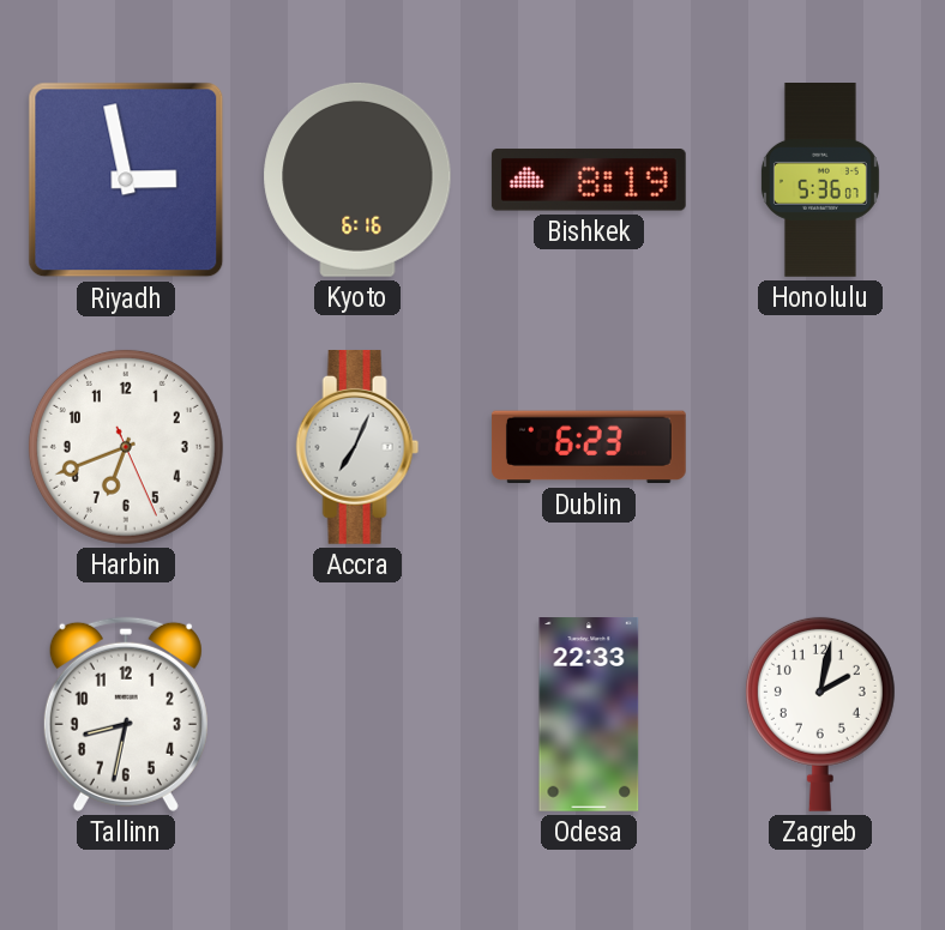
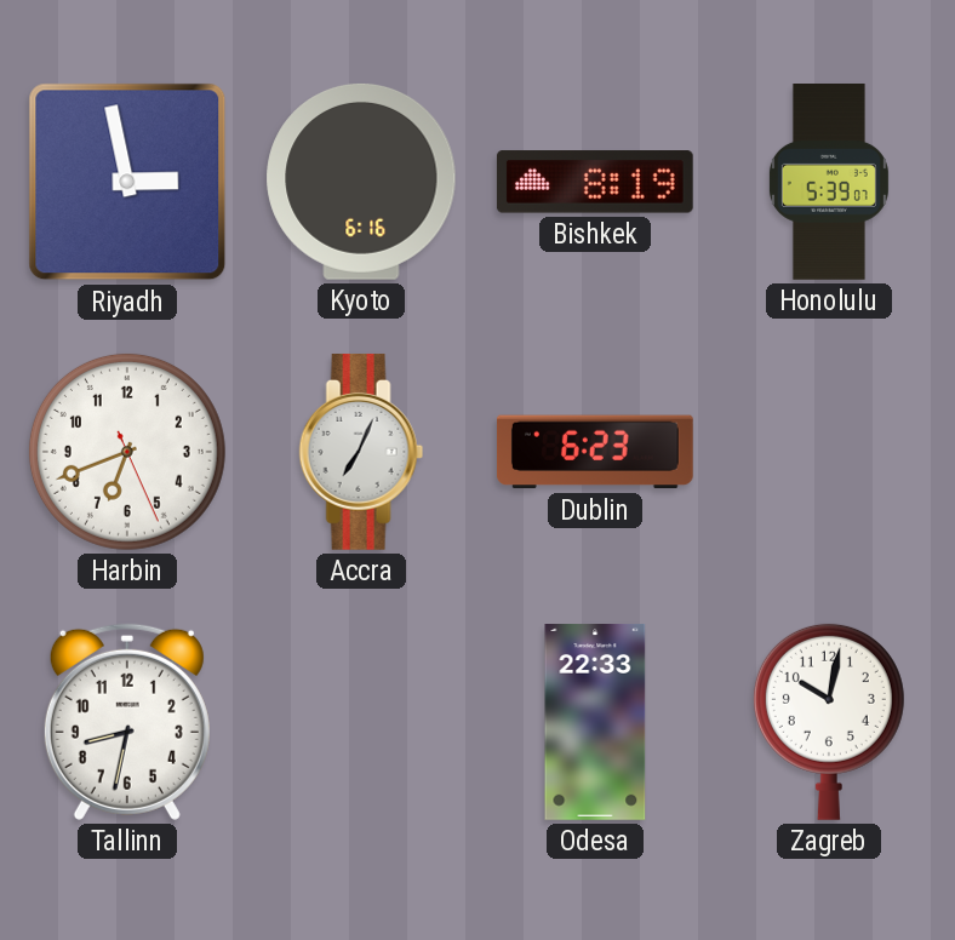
Honolulu: 5:36 -> 5:39
Zagreb: 2:02 -> 10:02
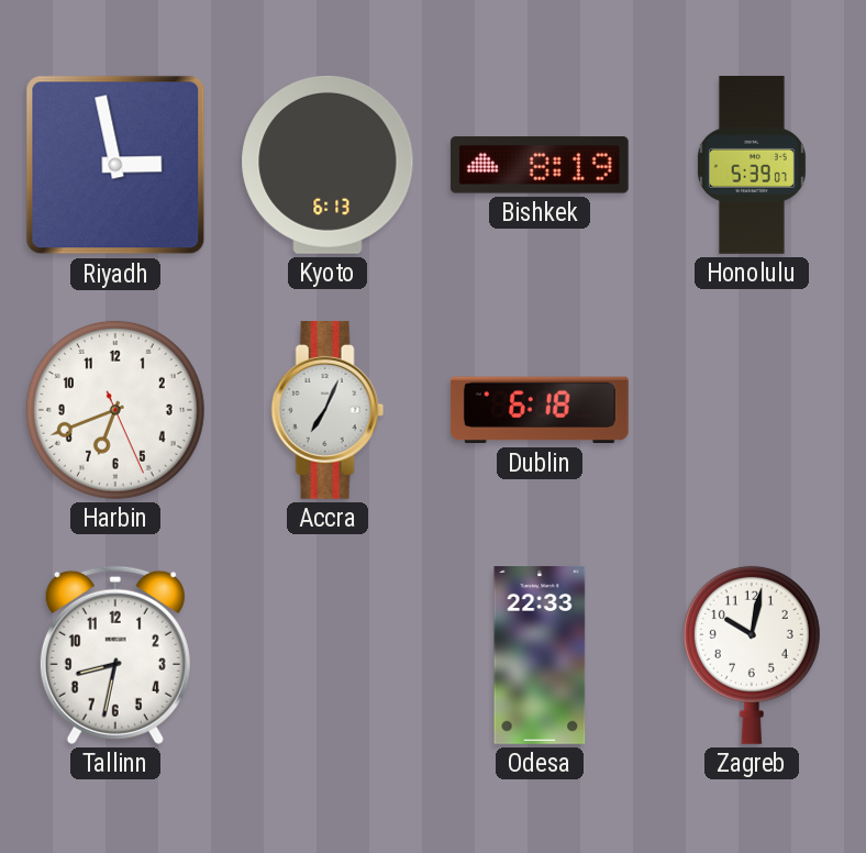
Kyoto: 6:16 -> 6:13
Dublin: 6:23 -> 6:18
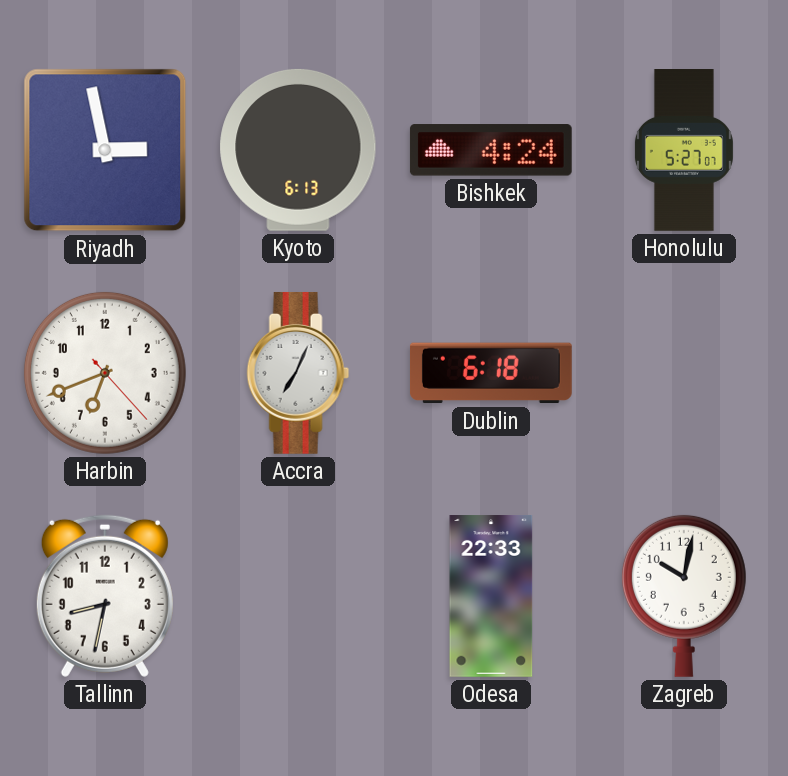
Bishkek: 8:19 -> 4:24
Honolulu: 5:39 -> 5:27
Harbin: 6:41:26 -> 6:41:23
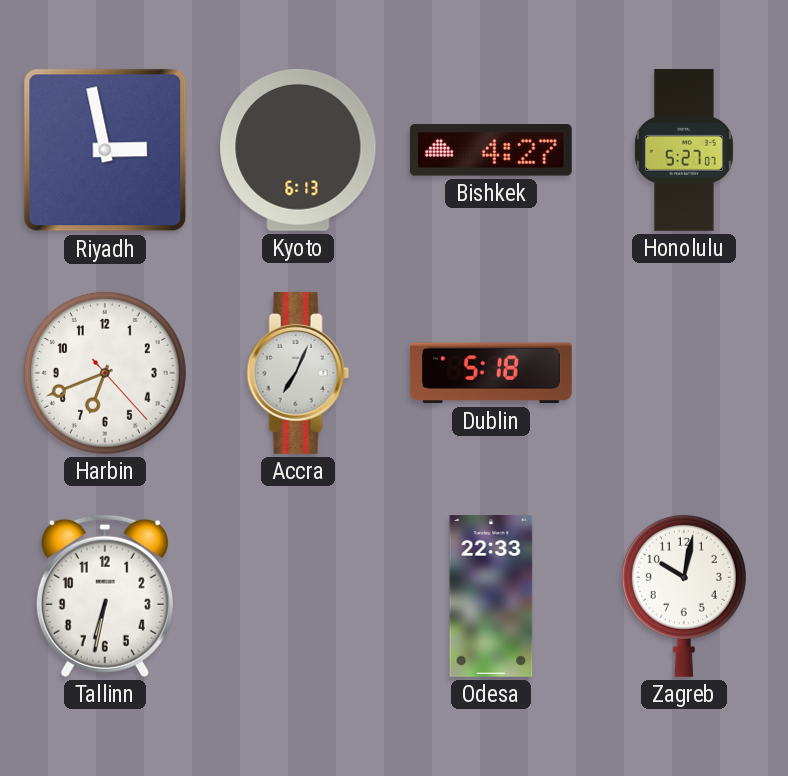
Bishkek: 4:24 -> 4:27
Dublin: 6:18 -> 5:18
Tallinn: 8:32 -> 6:32
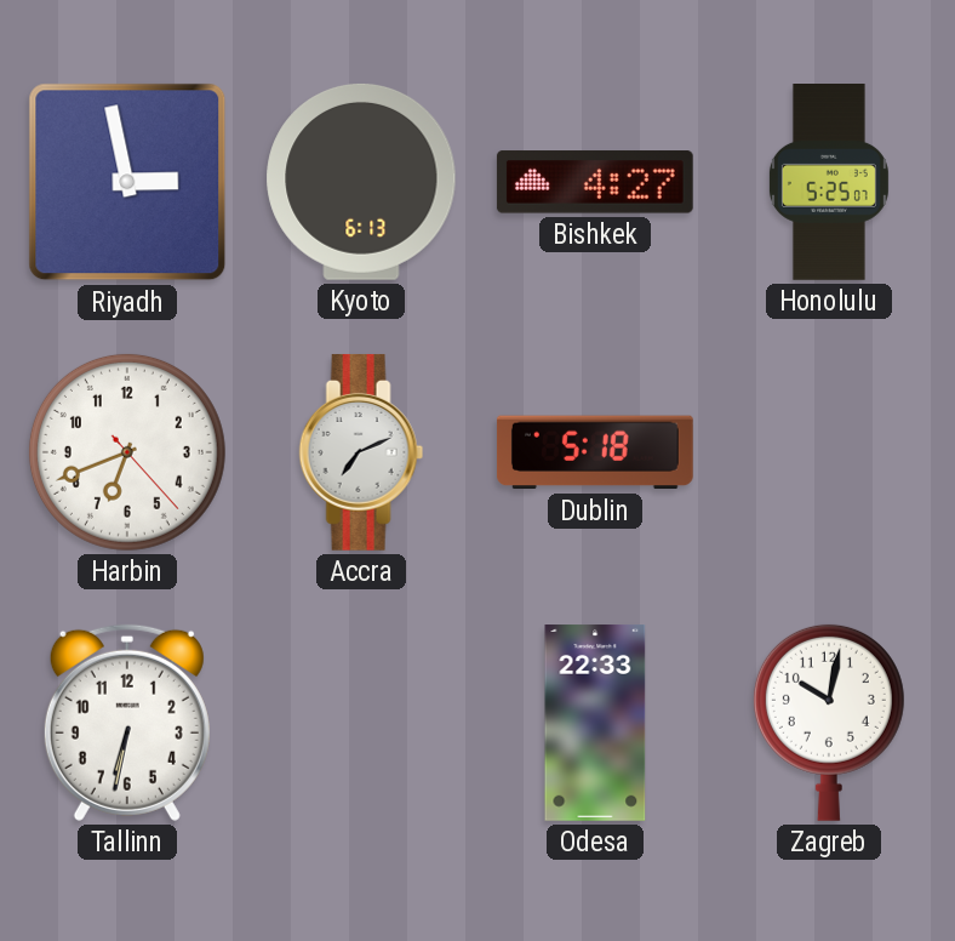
Honolulu: 5:27 -> 5:25
Accra: 7:04 -> 7:11
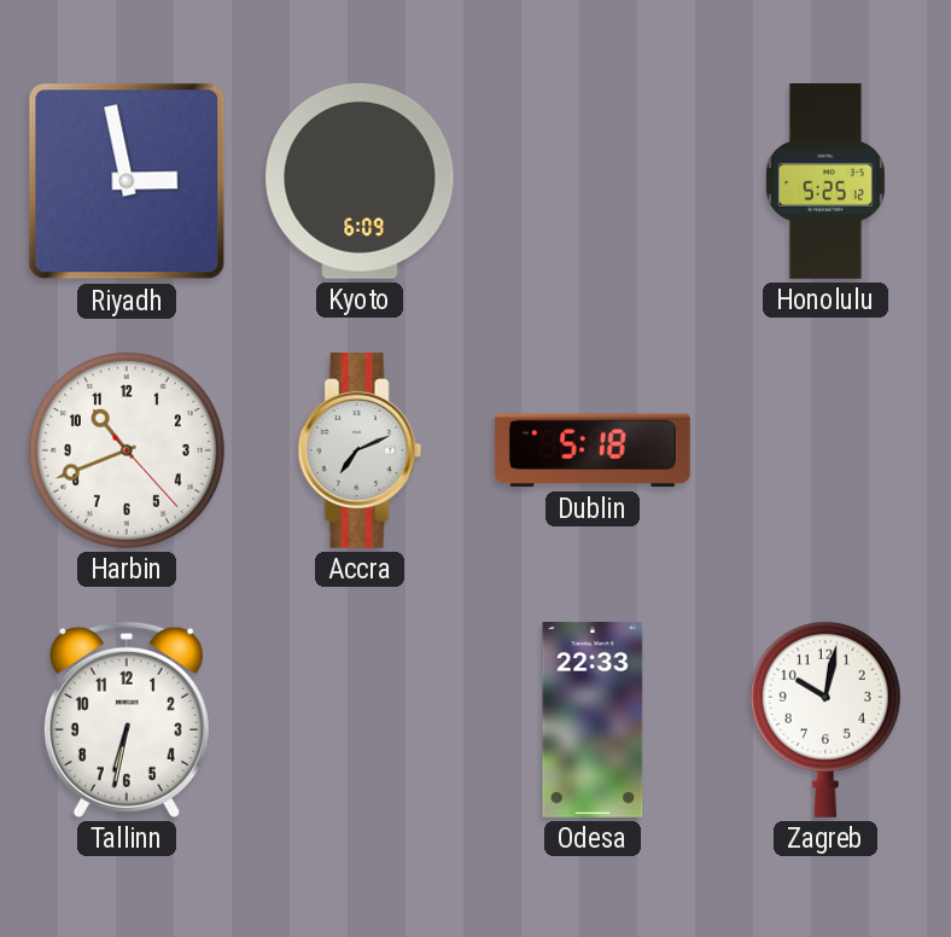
Kyoto: 6:13 -> 6:09
Bishkek: 4:27 -> none
Honolulu: 5:25:07 -> 5:25:12
Harbin: 6:41 -> 10:41
